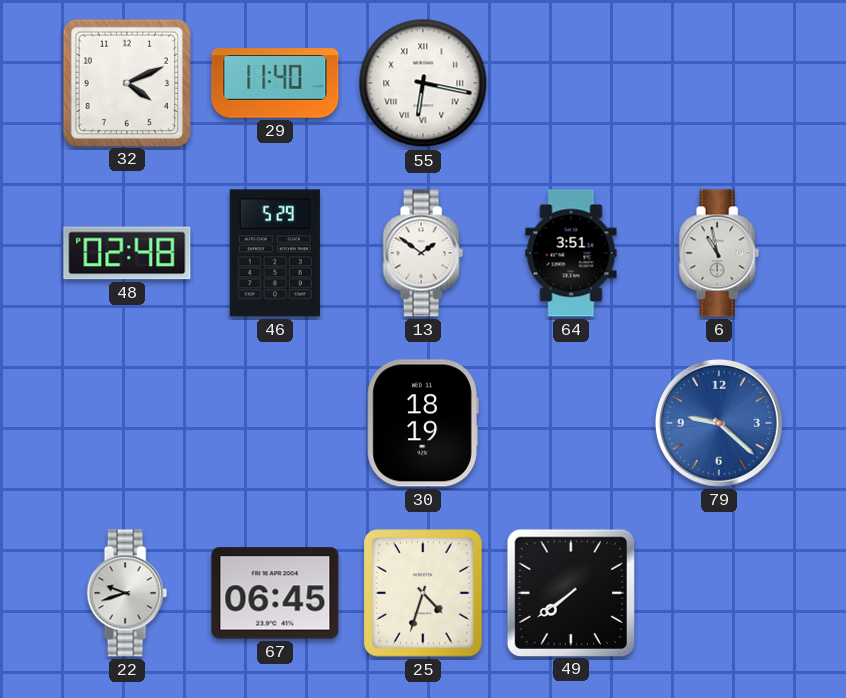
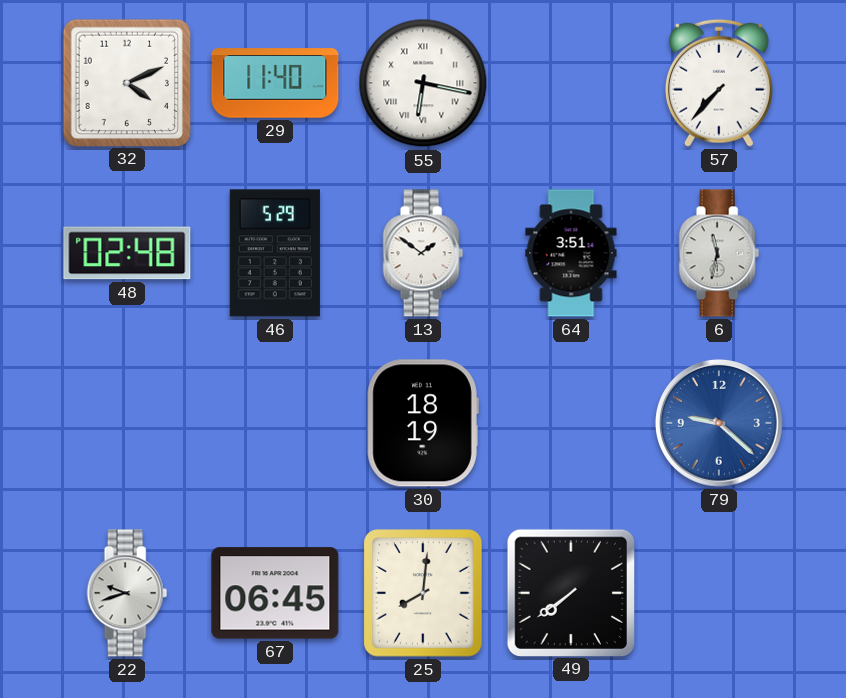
57: none -> 7:37
6: 10:58 -> 11:32
25: 4:33 -> 8:01
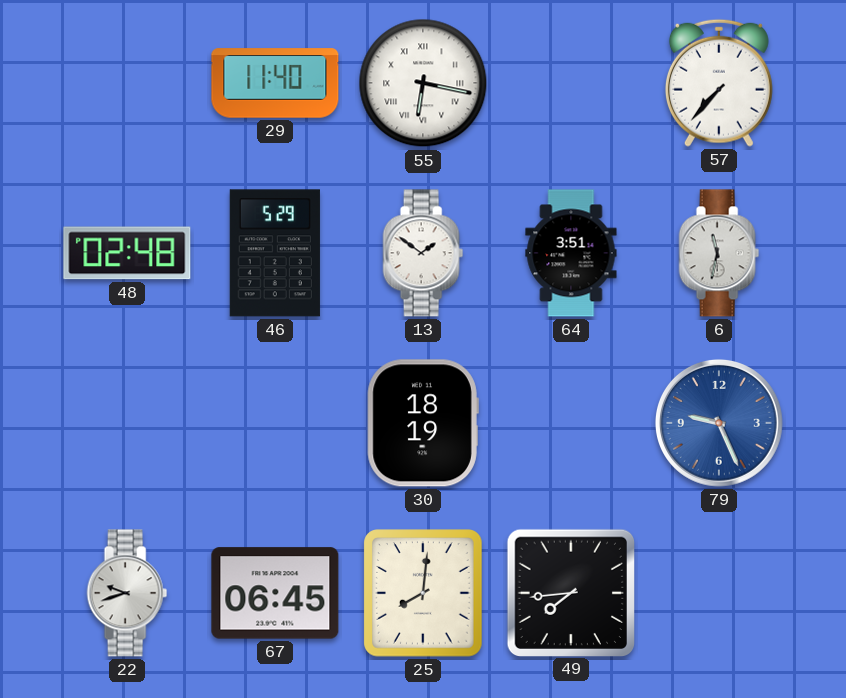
32: 4:11 -> none
79: 9:22 -> 9:26
49: 7:39 -> 7:44
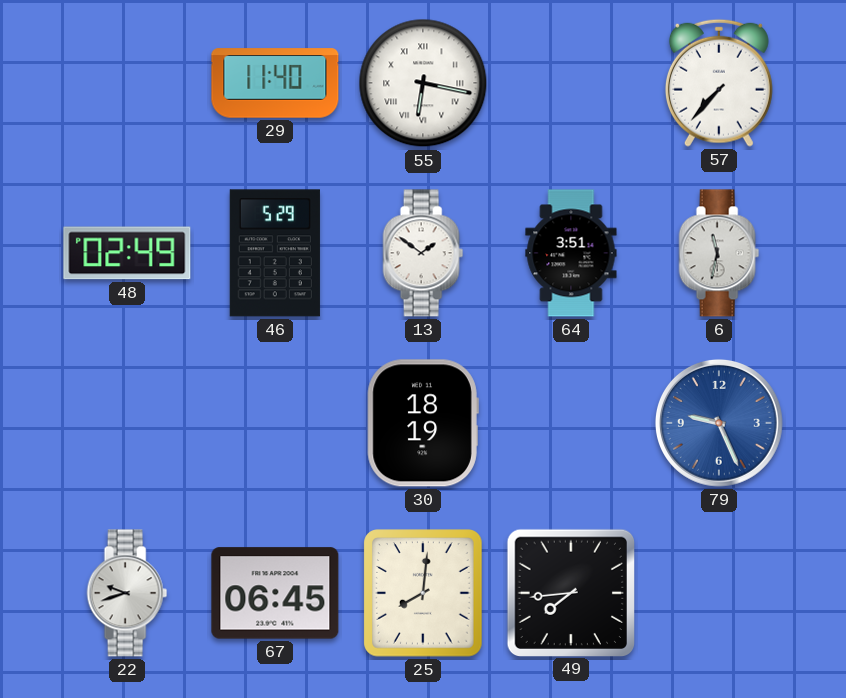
48: 02:48 -> 02:49
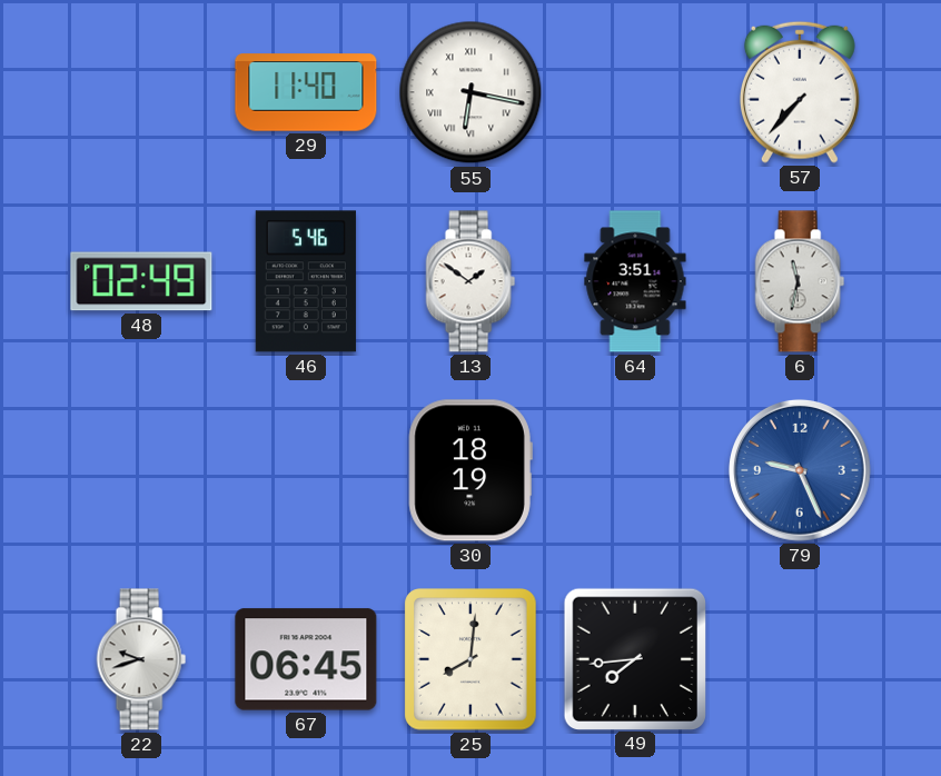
46: 5:29 -> 5:46
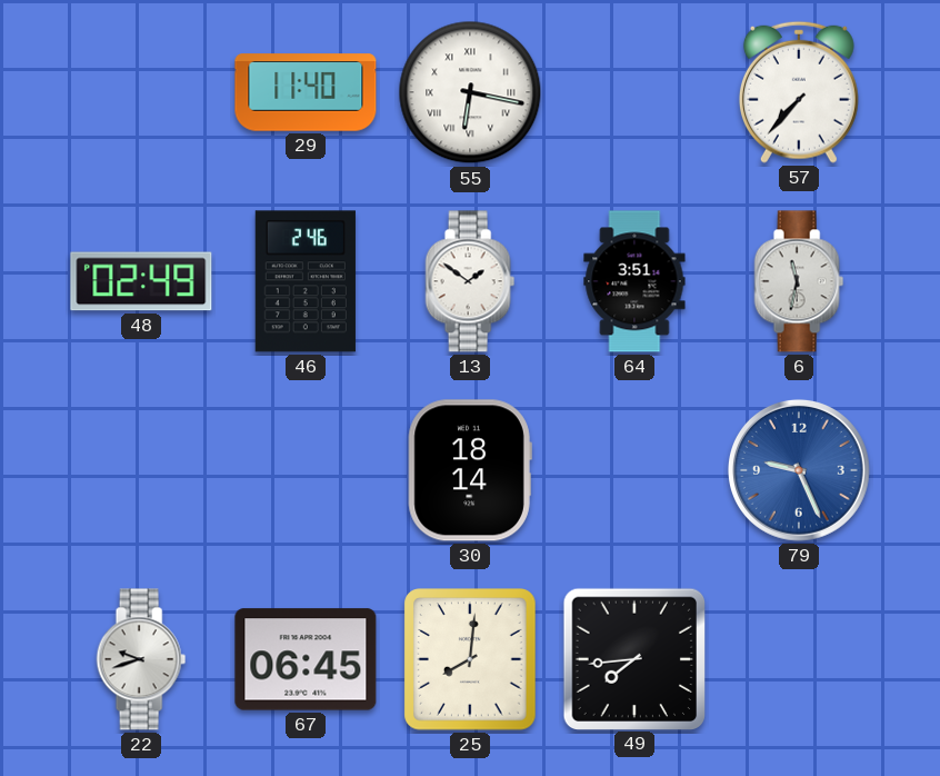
46: 5:46 -> 2:46
30: 18:19 -> 18:14
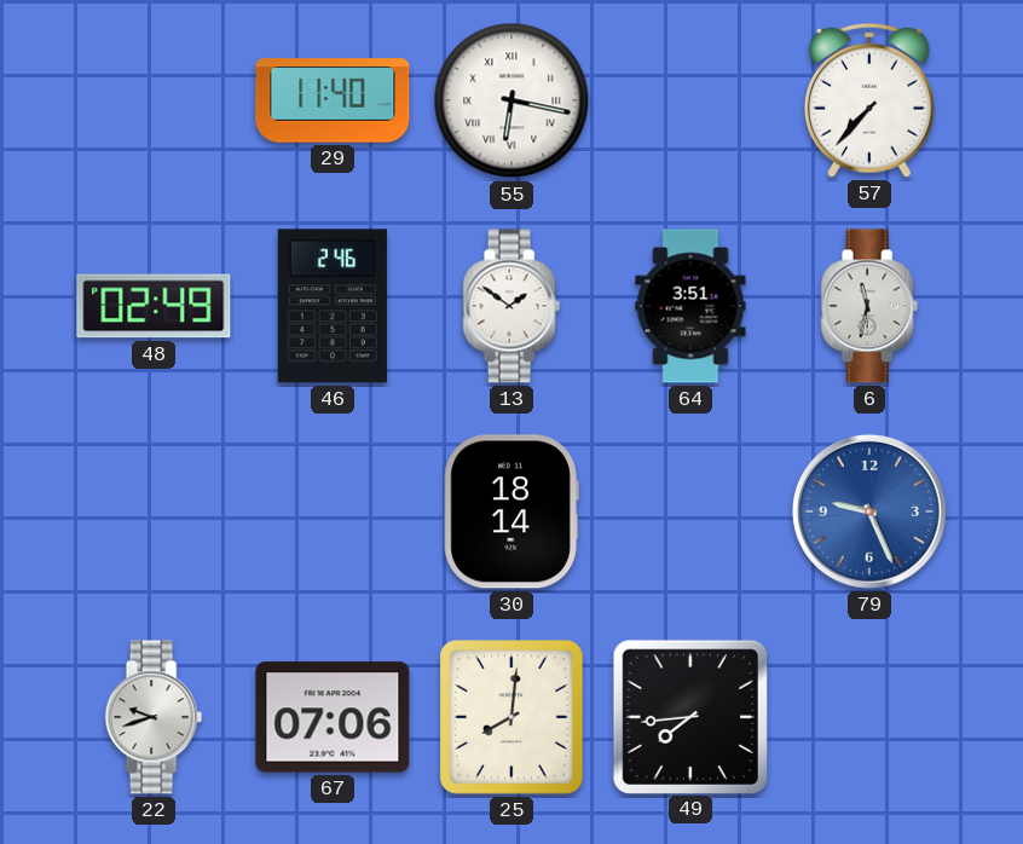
67: 06:45 -> 07:06
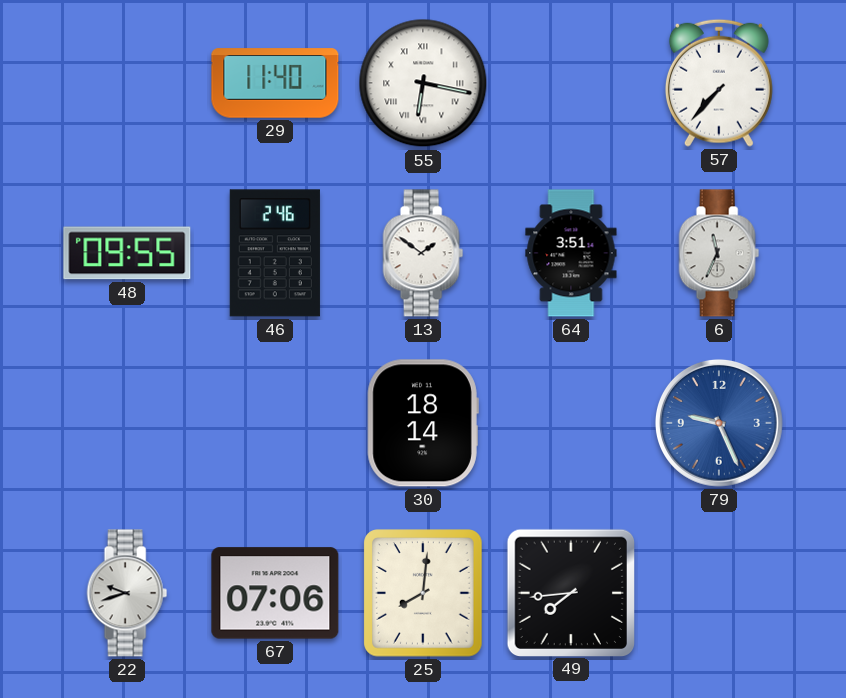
48: 02:49 -> 09:55
6: 11:32 -> 11:34
